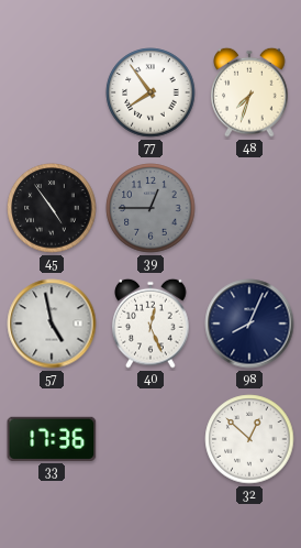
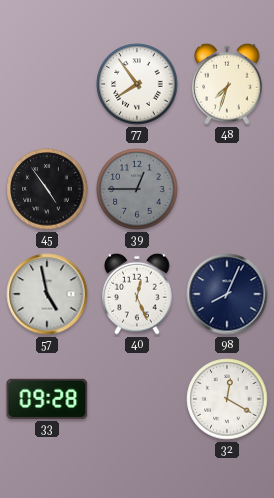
33: 17:36 -> 09:28
32: 12:52 -> 12:20
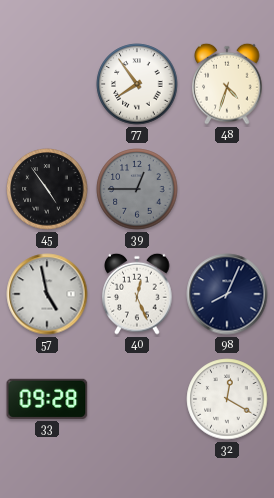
48: 7:33 -> 4:33
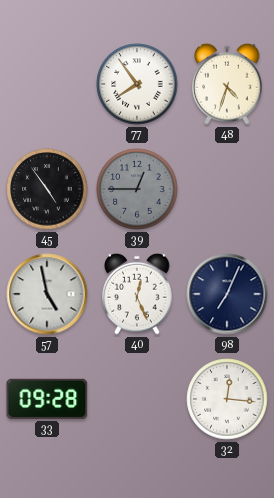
98: 8:04 -> 7:04
32: 12:20 -> 12:16
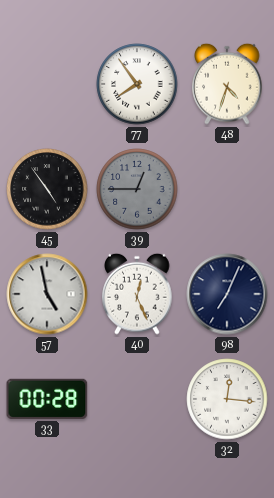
33: 09:28 -> 00:28
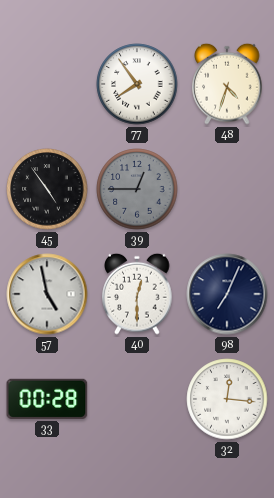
40: 12:26 -> 12:30
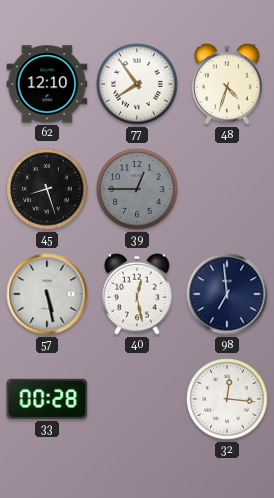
62: none -> 12:10
45: 4:54 -> 8:27
57: 4:58 -> 5:28
40: 12:30 -> 12:28
98: 7:04 -> 6:59
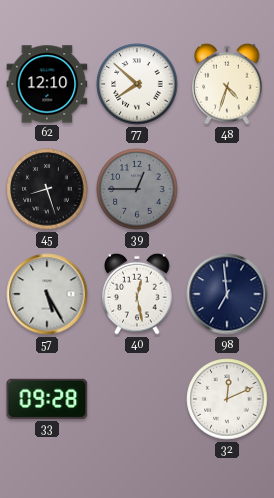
77: 7:54 -> 7:52
57: 5:28 -> 5:25
33: 00:28 -> 09:28
32: 12:16 -> 12:11
